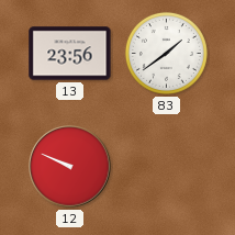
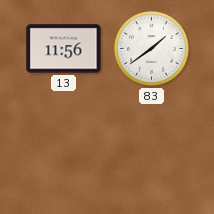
13: 23:56 -> 11:56
12: 9:49 -> none
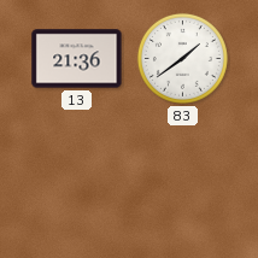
13: 11:56 -> 21:36
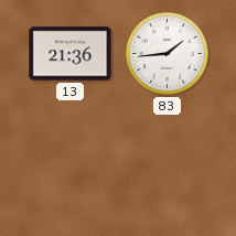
83: 1:39 -> 1:44
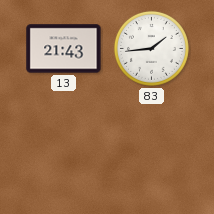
13: 21:36 -> 21:43
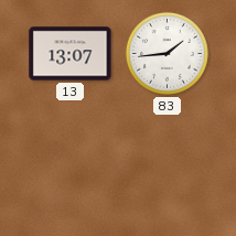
13: 21:43 -> 13:07
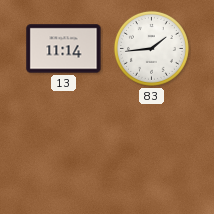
13: 13:07 -> 11:14
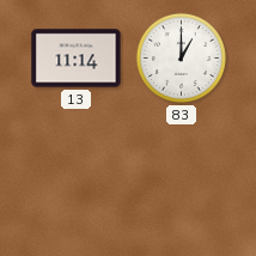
83: 1:44 -> 1:00
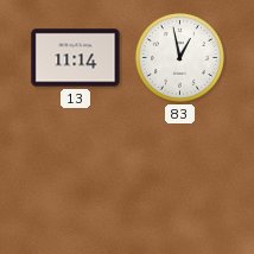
83: 1:00 -> 12:58
